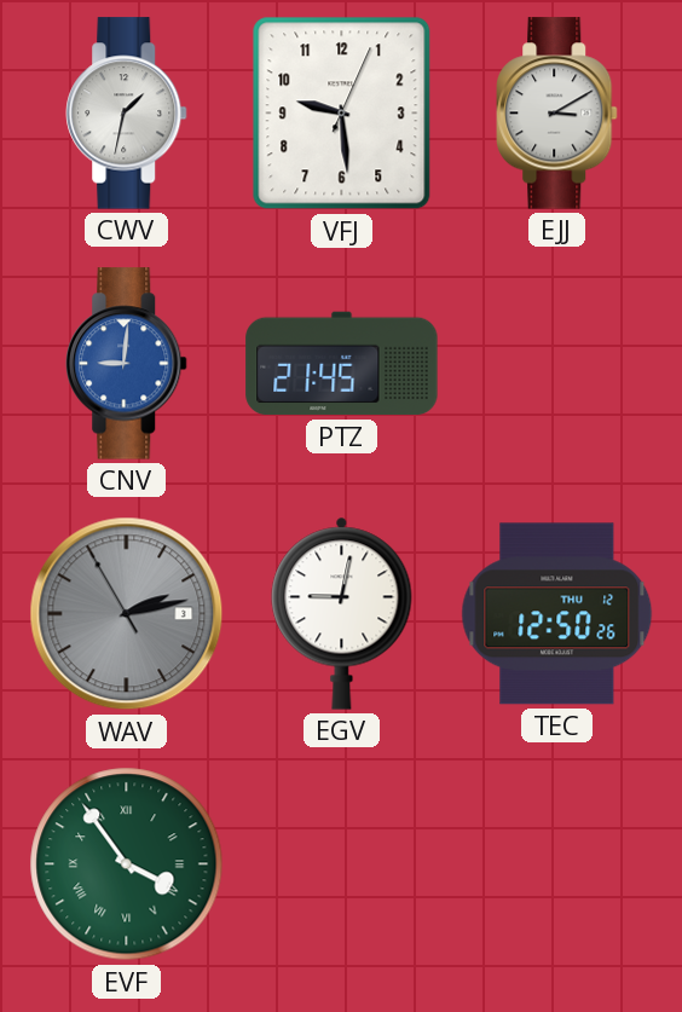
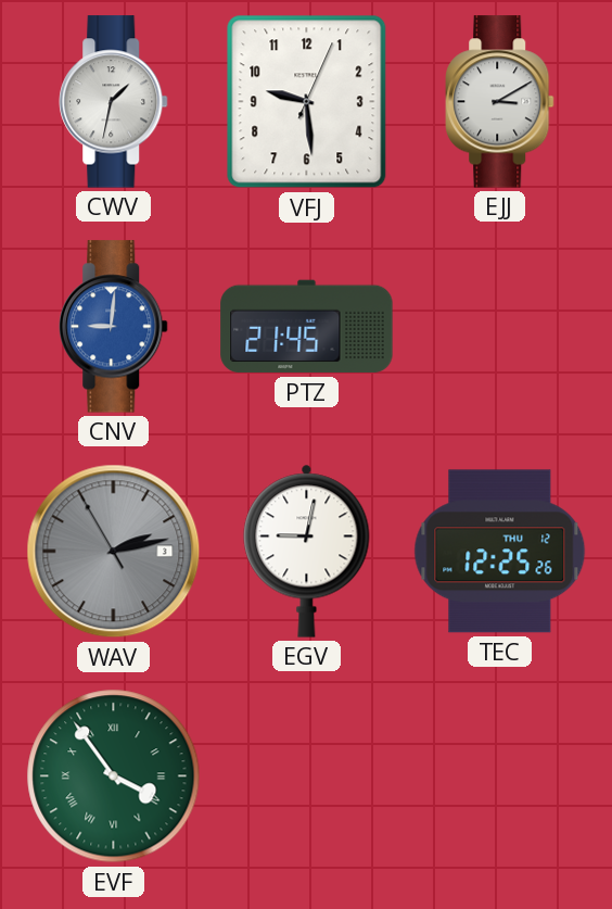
TEC: 12:50 -> 12:25
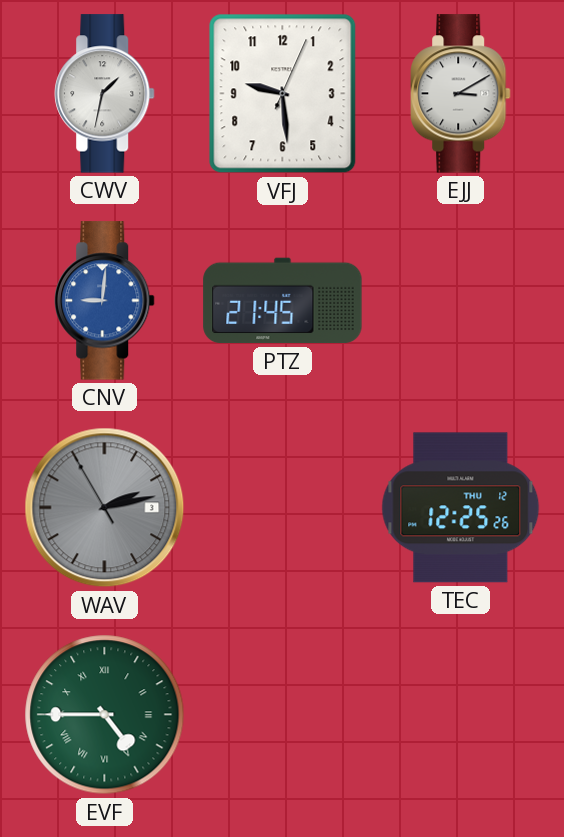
EGV: 9:02 -> none
EVF: 3:54 -> 4:45
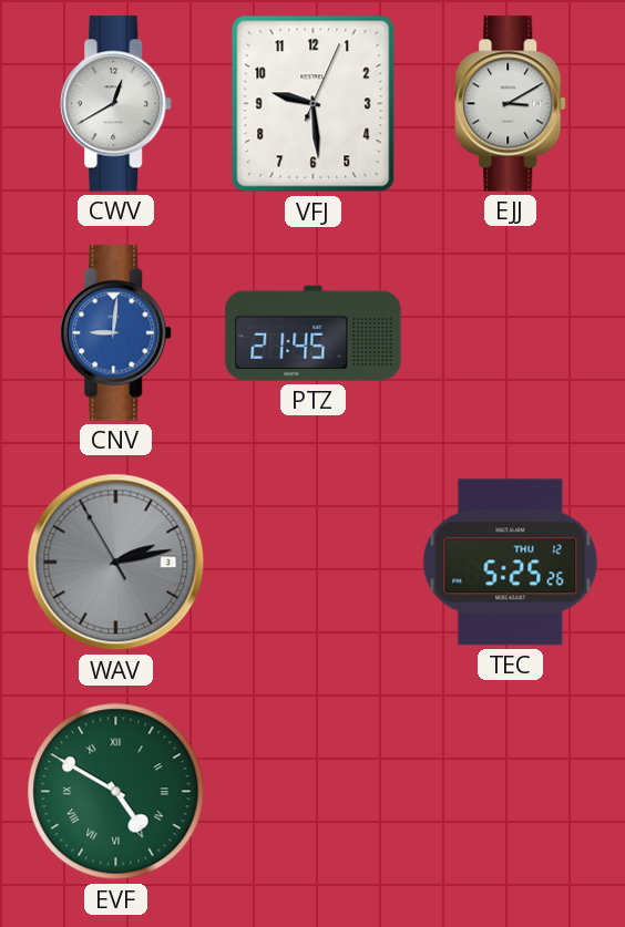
CWV: 1:32 -> 12:40
TEC: 12:25 -> 5:25
EVF: 4:45 -> 4:50
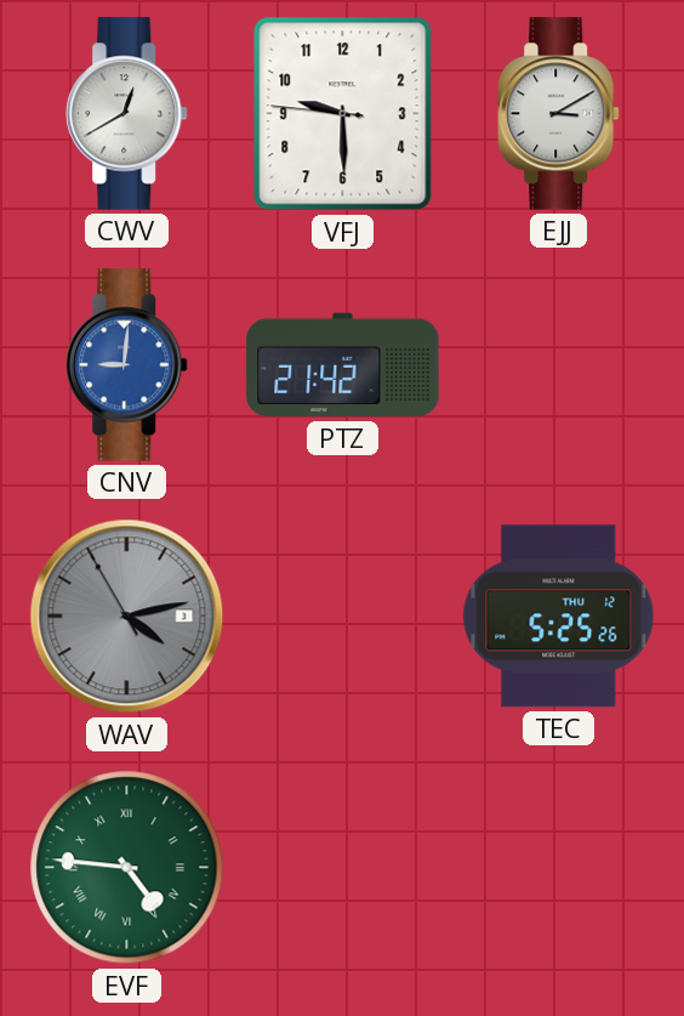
VFJ: 9:29:04 -> 9:29:46
PTZ: 21:45 -> 21:42
WAV: 2:12 -> 4:12
EVF: 4:50 -> 4:46
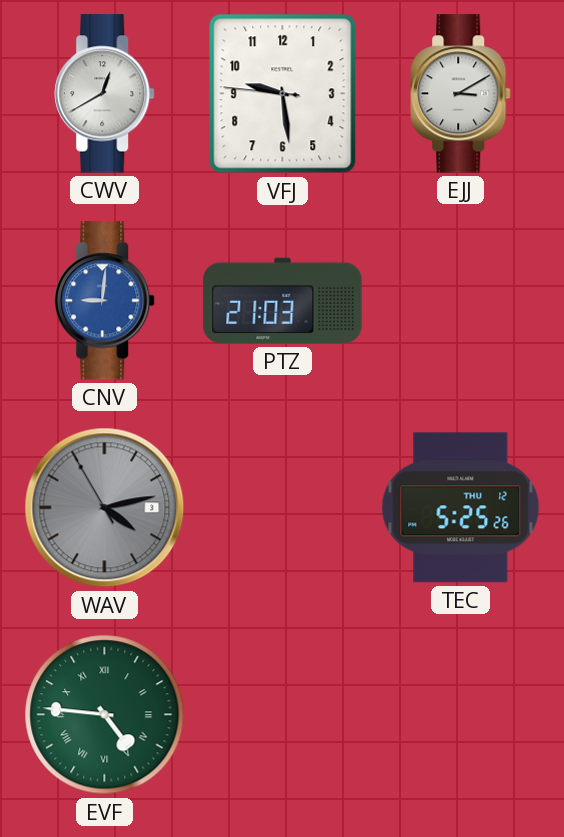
VFJ: 9:29 -> 9:28
PTZ: 21:42 -> 21:03
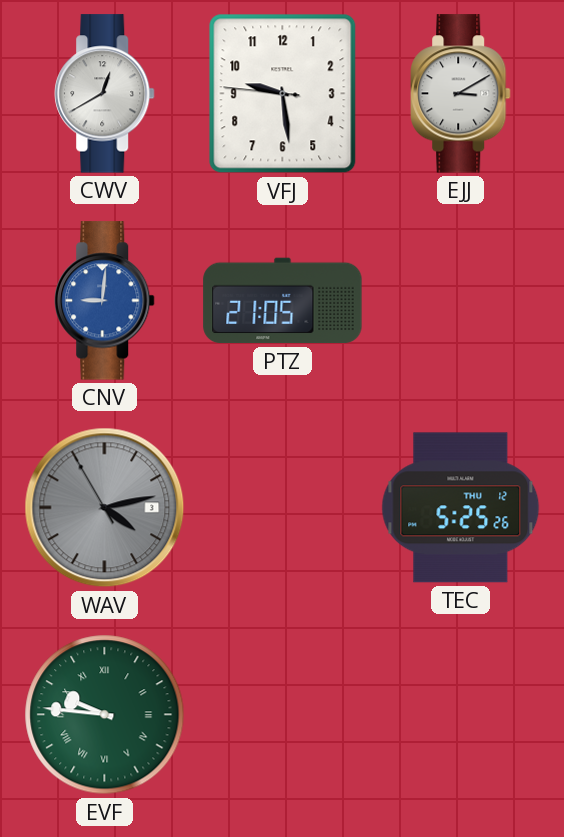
PTZ: 21:03 -> 21:05
EVF: 4:46 -> 9:46
